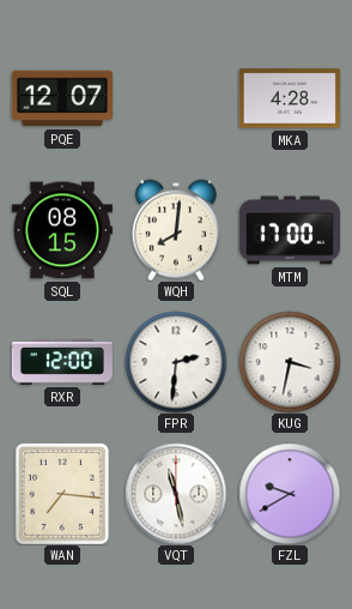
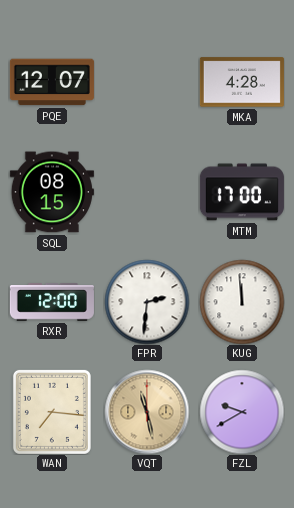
WQH: 8:01 -> none
KUG: 3:32 -> 11:59
VQT dial: white -> champagne
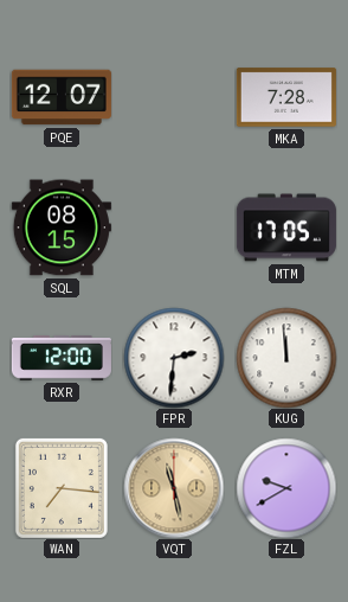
MKA: 4:28 -> 7:28
MTM: 17:00 -> 17:05
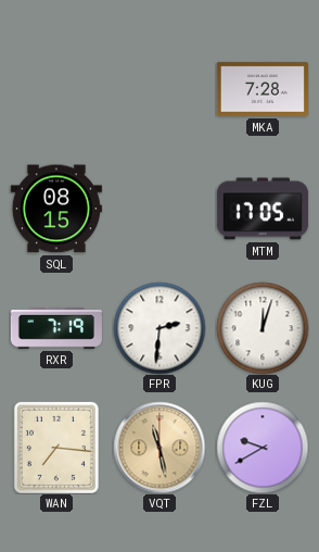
PQE: 12:07 -> none
RXR: 12:00 -> 7:19
KUG: 11:59 -> 12:03
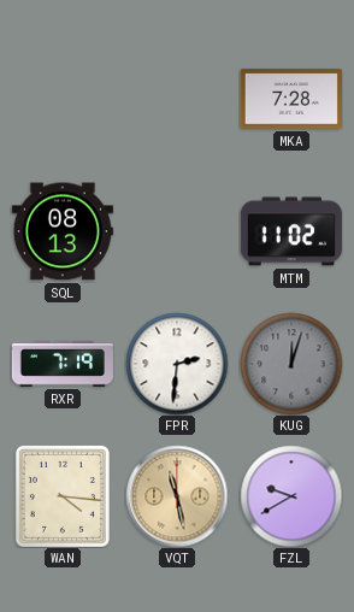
SQL: 08:15 -> 08:13
MTM: 17:05 -> 11:02
KUG dial: white -> grey
WAN: 7:16 -> 4:16
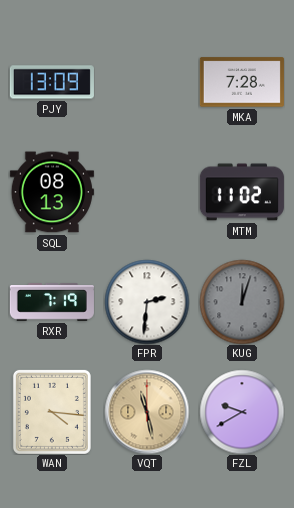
PJY: none -> 13:09
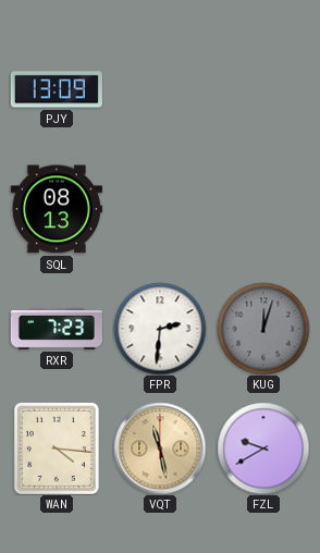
MKA: 7:28 -> none
MTM: 11:02 -> none
RXR: 7:19 -> 7:23
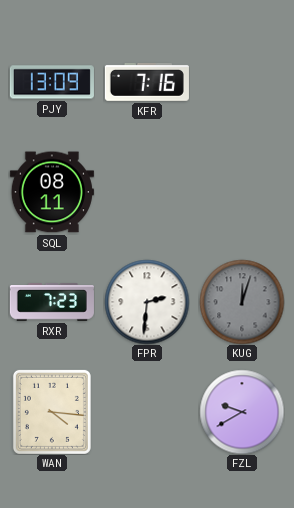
KFR: none -> 7:16
SQL: 08:13 -> 08:11
VQT: 11:28 -> none
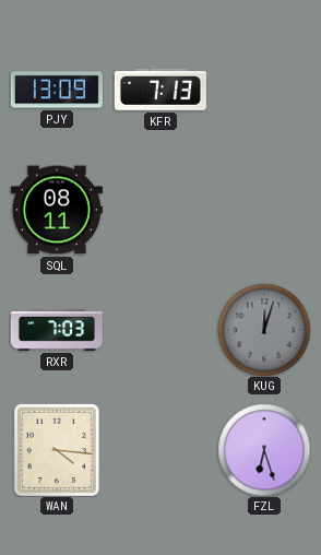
KFR: 7:16 -> 7:13
RXR: 7:23 -> 7:03
FPR: 2:31 -> none
FZL: 9:40 -> 6:27
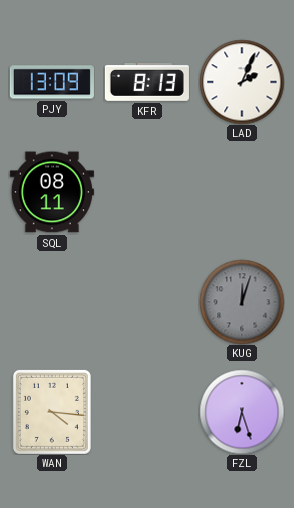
KFR: 7:13 -> 8:13
LAD: none -> 2:04
RXR: 7:03 -> none
